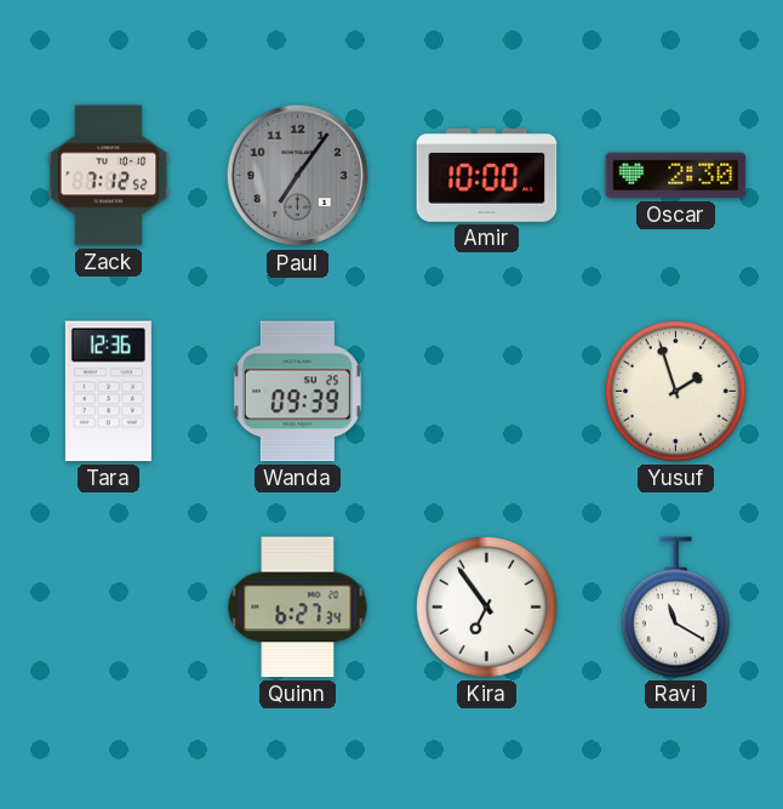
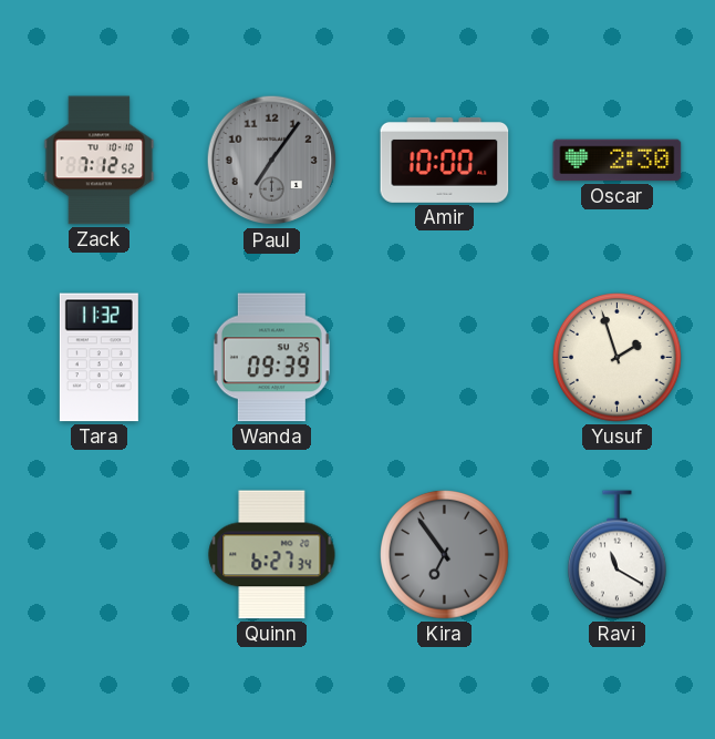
Tara: 12:36 -> 11:32
Kira dial: white -> grey
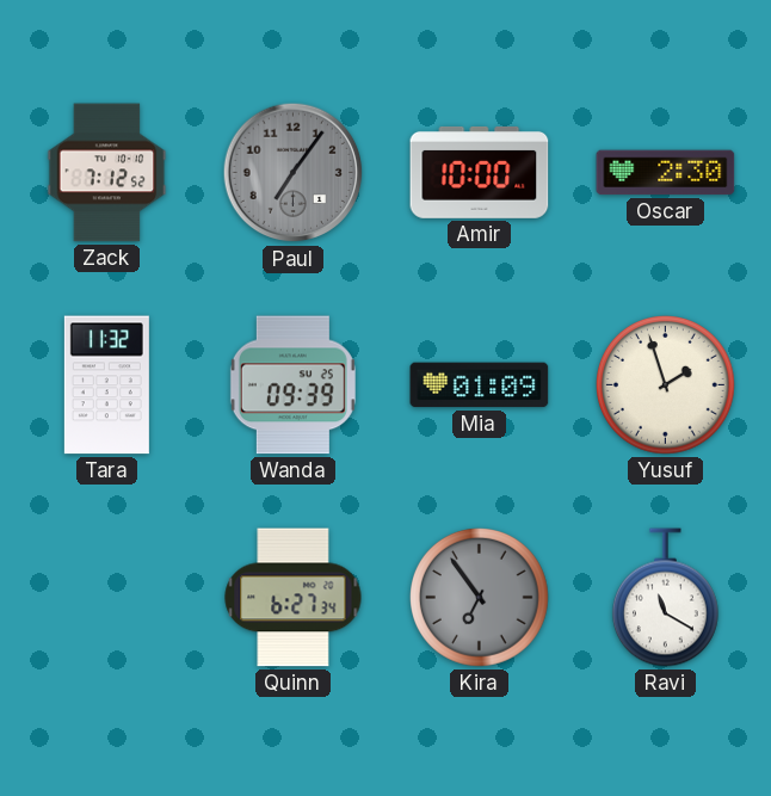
Mia: none -> 01:09
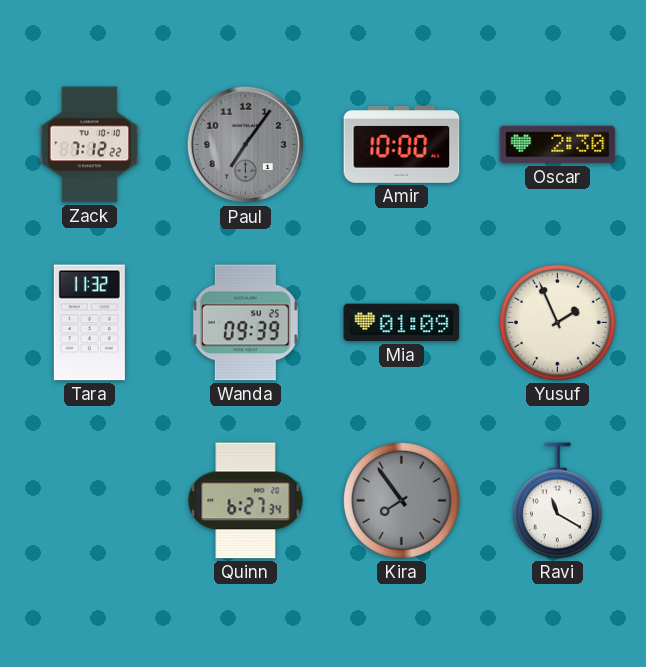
Zack: 7:12:52 -> 7:12:22
Yusuf: 1:57 -> 1:56
Kira: 6:54 -> 7:54
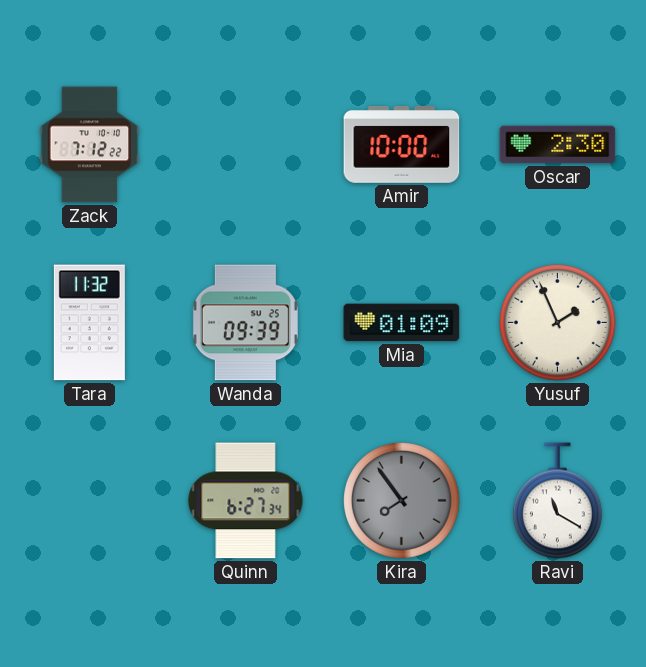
Paul: 7:06 -> none
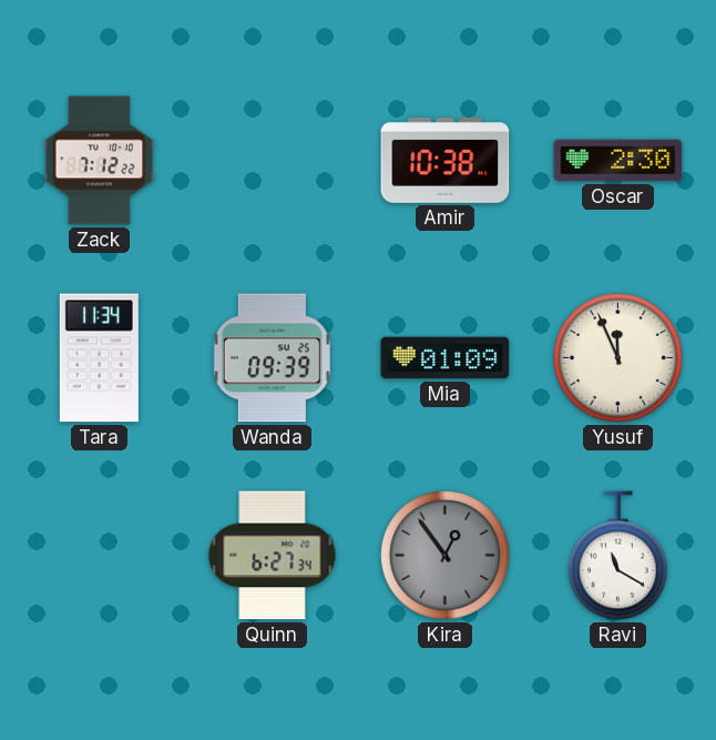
Amir: 10:00 -> 10:38
Tara: 11:32 -> 11:34
Yusuf: 1:56 -> 11:56
Kira: 7:54 -> 12:54
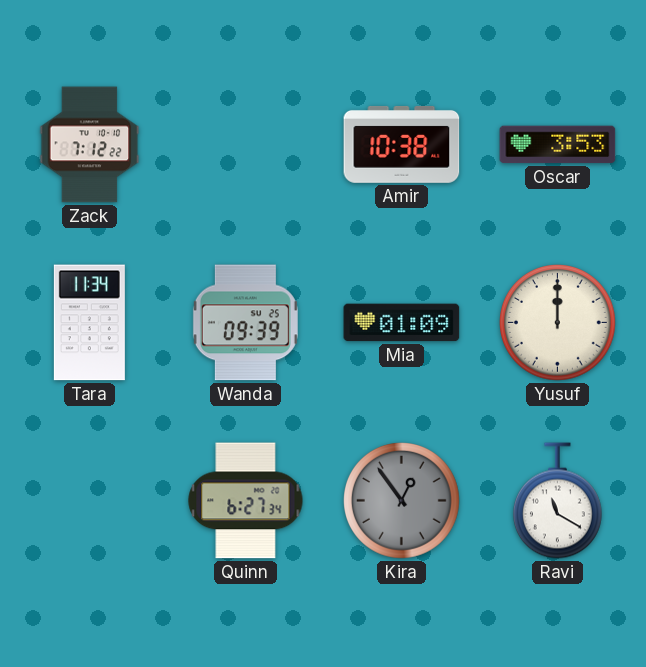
Oscar: 2:30 -> 3:53
Yusuf: 11:56 -> 12:00
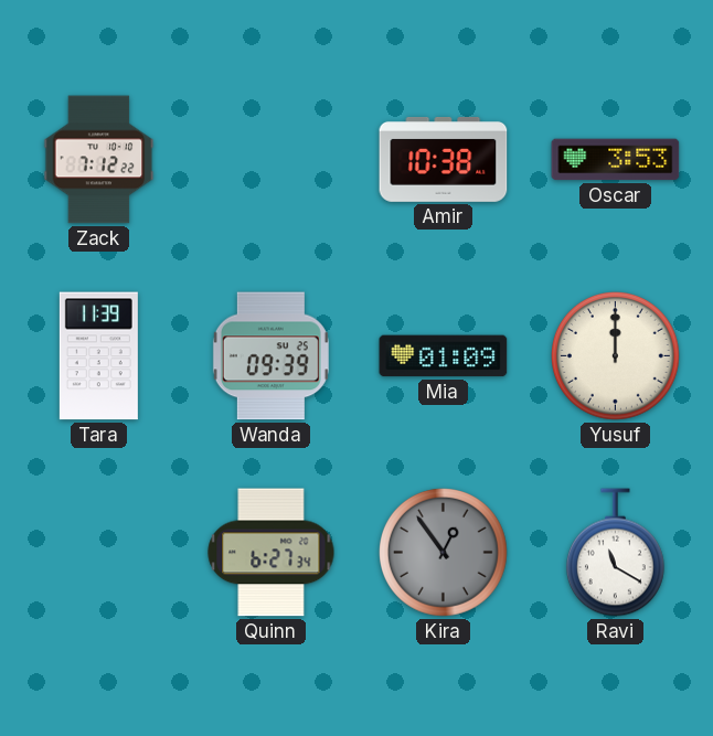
Tara: 11:34 -> 11:39
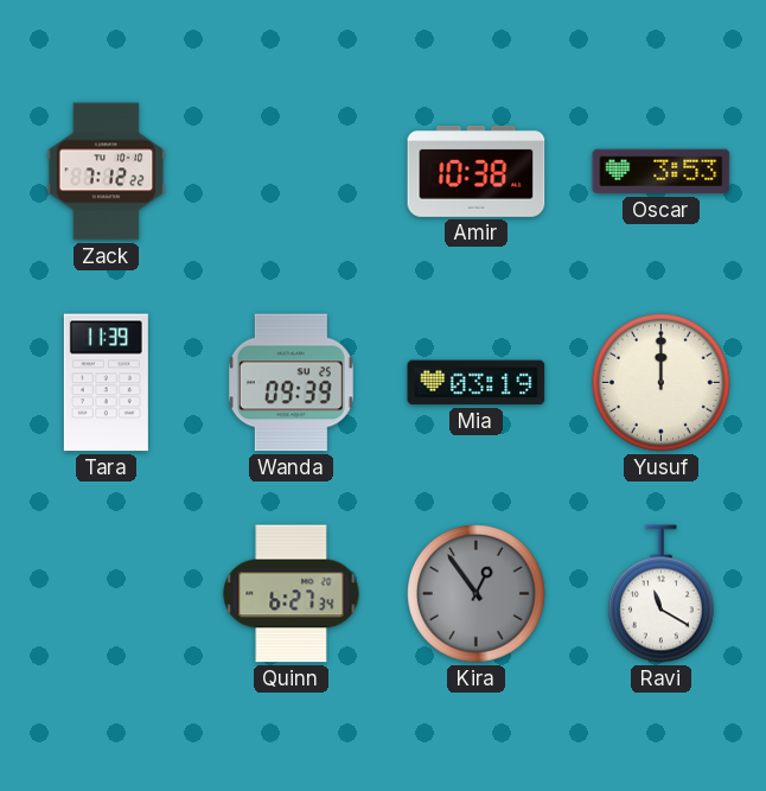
Mia: 01:09 -> 03:19
